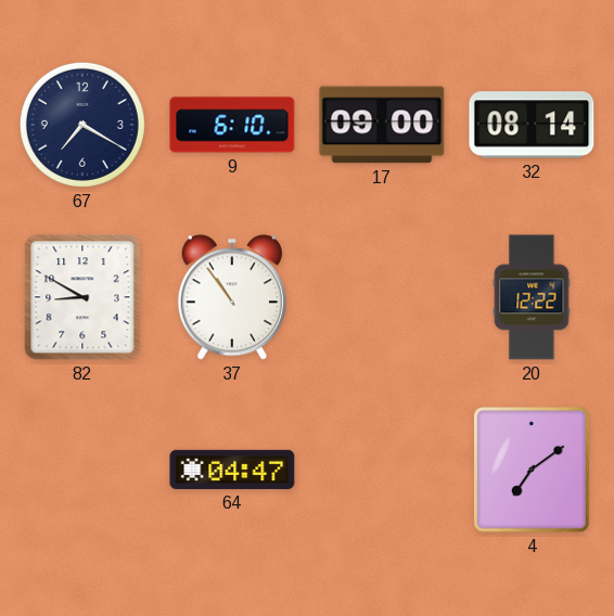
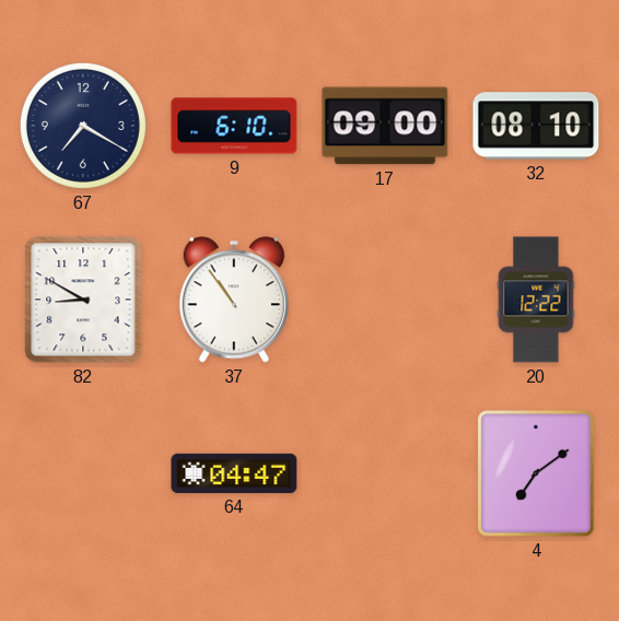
32: 08:14 -> 08:10
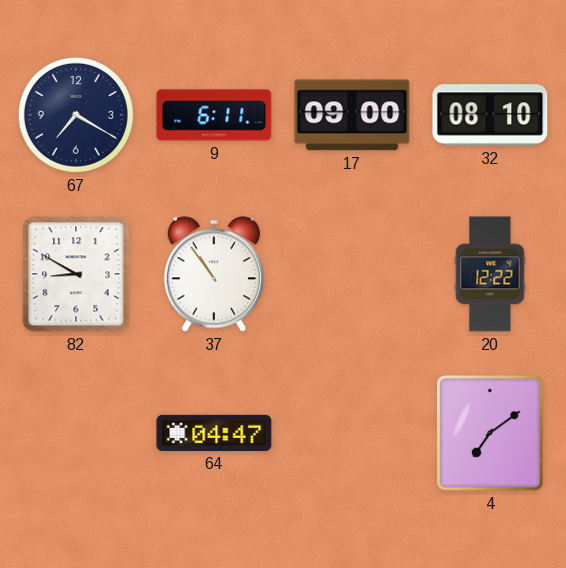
9: 6:10 -> 6:11
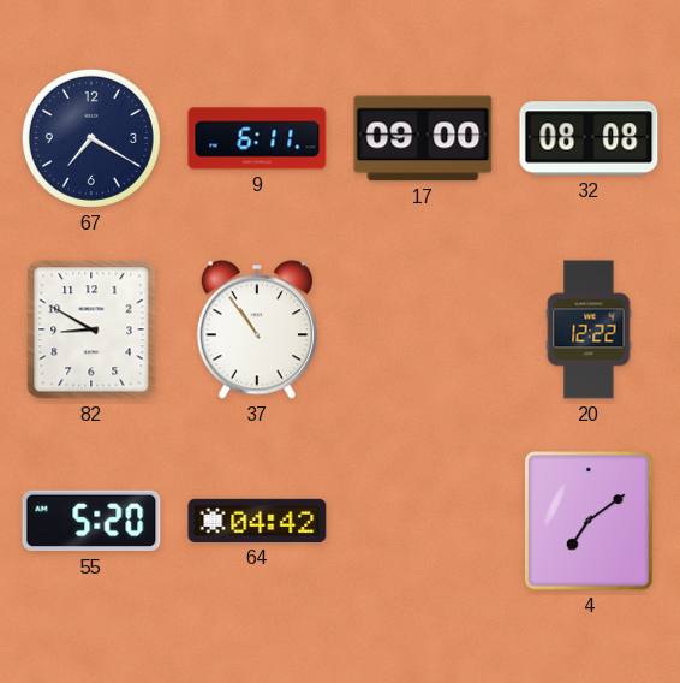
32: 08:10 -> 08:08
55: none -> 5:20
64: 04:47 -> 04:42
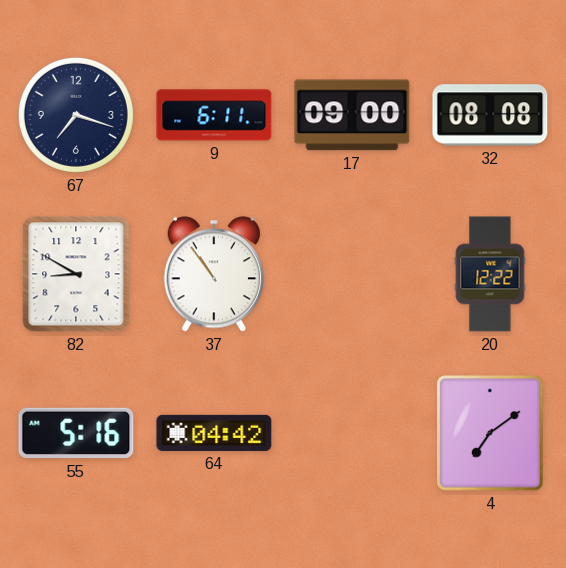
67: 7:20 -> 7:18
55: 5:20 -> 5:16
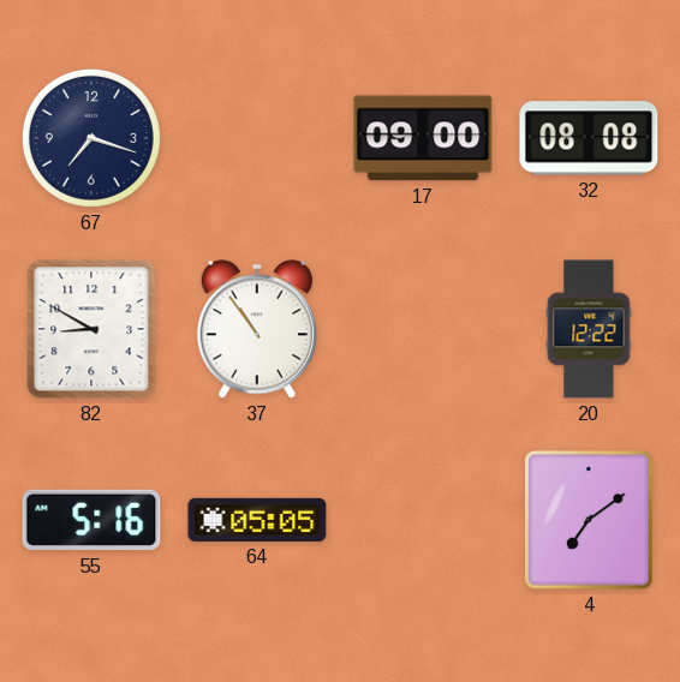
9: 6:11 -> none
64: 04:42 -> 05:05
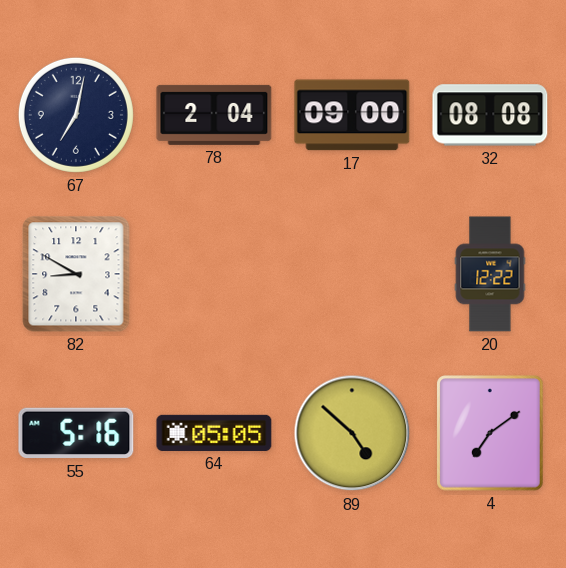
67: 7:18 -> 7:02
78: none -> 2:04
37: 10:54 -> none
89: none -> 4:52
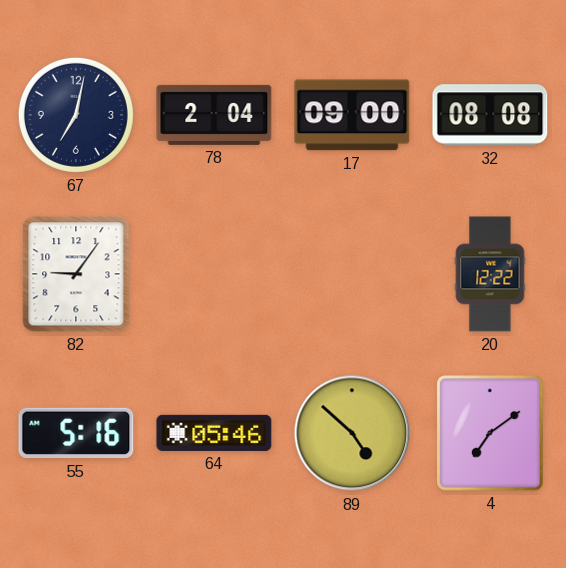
82: 8:50 -> 9:06
64: 05:05 -> 05:46
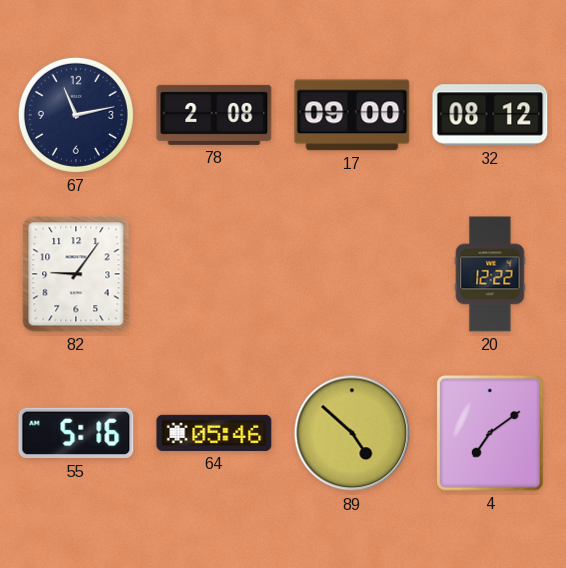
67: 7:02 -> 11:13
78: 2:04 -> 2:08
32: 08:08 -> 08:12
